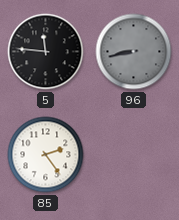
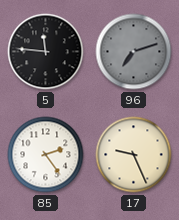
96: 8:43 -> 7:12
17: none -> 9:26
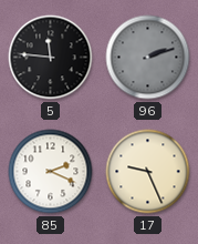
96: 7:12 -> 2:12
85: 2:24 -> 2:19
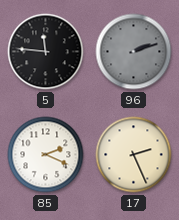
17: 9:26 -> 2:26
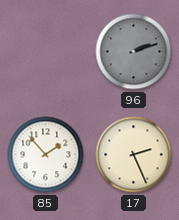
5: 11:46 -> none
85: 2:19 -> 1:53
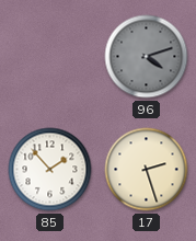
96: 2:12 -> 4:12
17: 2:26 -> 2:27
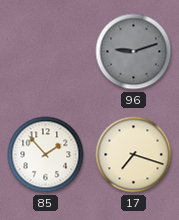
96: 4:12 -> 9:12
17: 2:27 -> 7:18
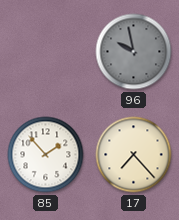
96: 9:12 -> 9:58
17: 7:18 -> 7:23
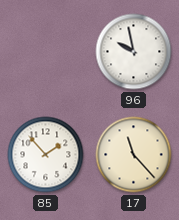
96 dial: grey -> white
17: 7:23 -> 11:23
